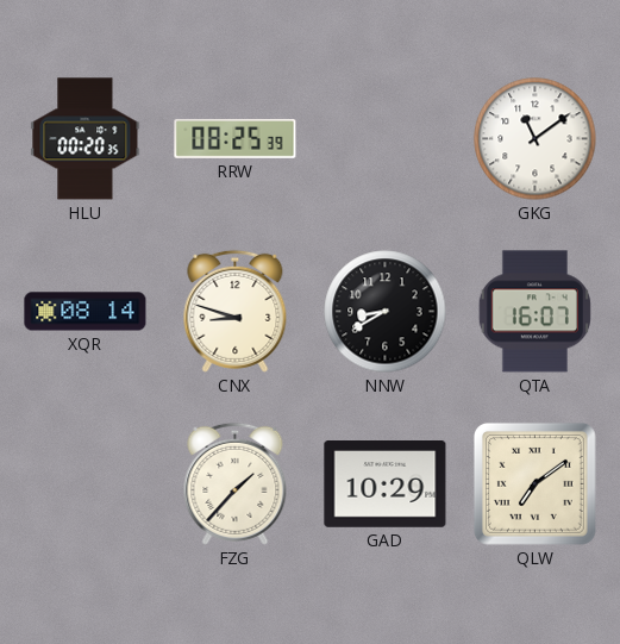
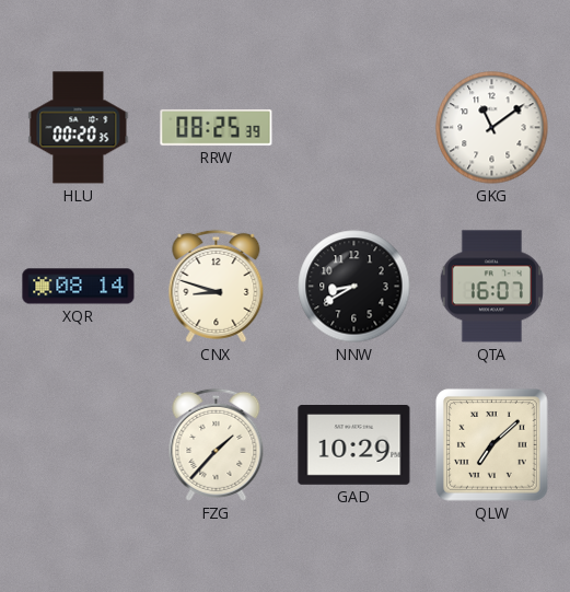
QLW: 7:09 -> 7:08
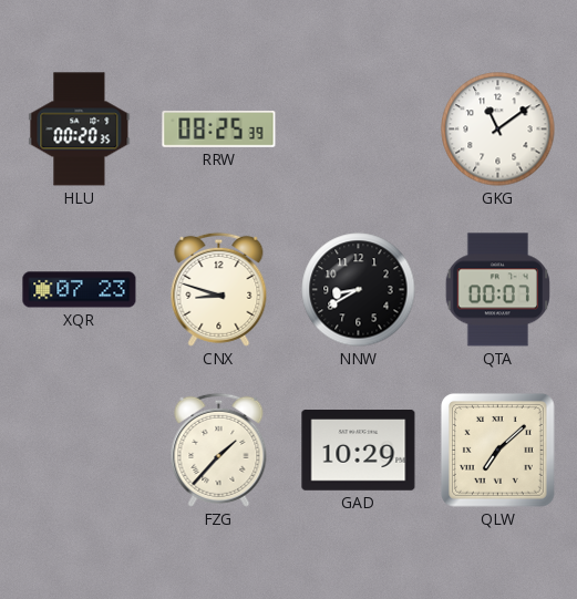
XQR: 08:14 -> 07:23
QTA: 16:07 -> 00:07
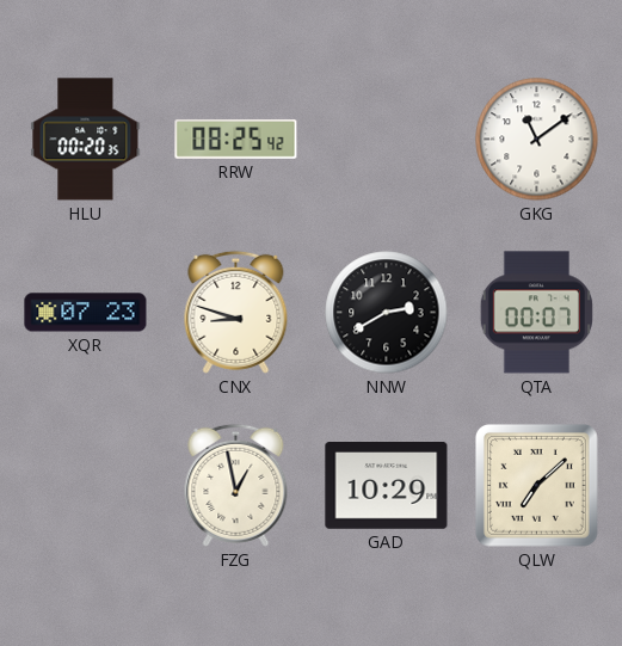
RRW: 08:25:39 -> 08:25:42
NNW: 8:40 -> 2:40
FZG: 1:37 -> 12:58
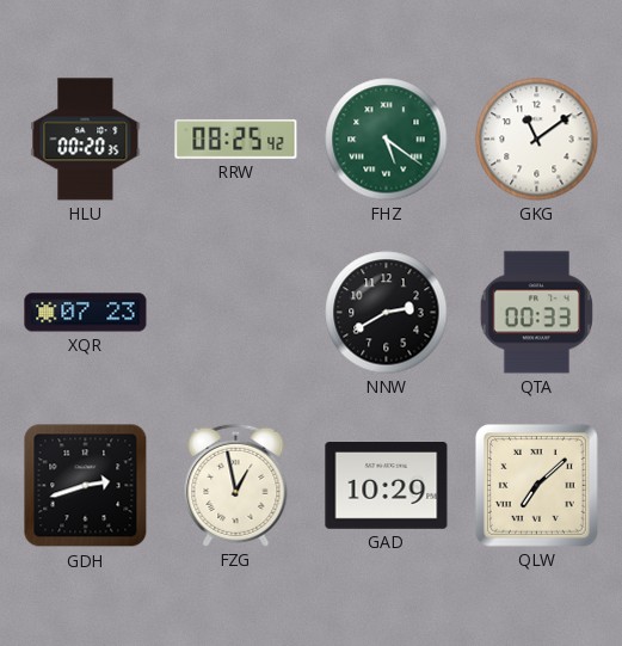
FHZ: none -> 5:21
CNX: 8:48 -> none
QTA: 00:07 -> 00:33
GDH: none -> 2:42
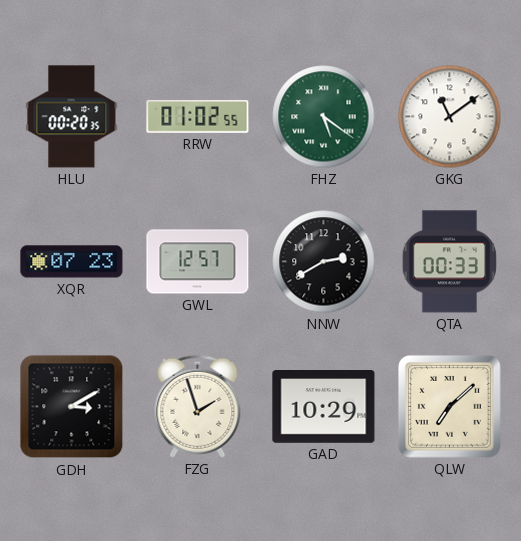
RRW: 08:25 -> 01:02
GWL: none -> 12:57
GDH: 2:42 -> 3:10
FZG: 12:58 -> 1:57
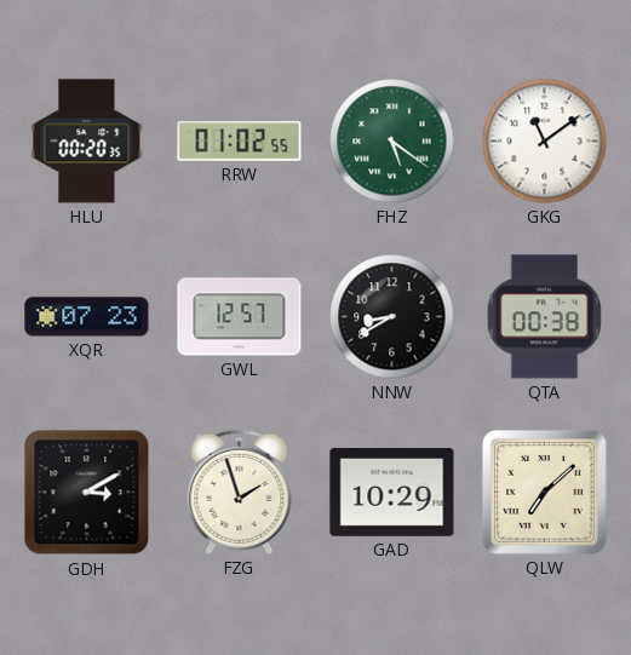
NNW: 2:40 -> 8:40
QTA: 00:33 -> 00:38
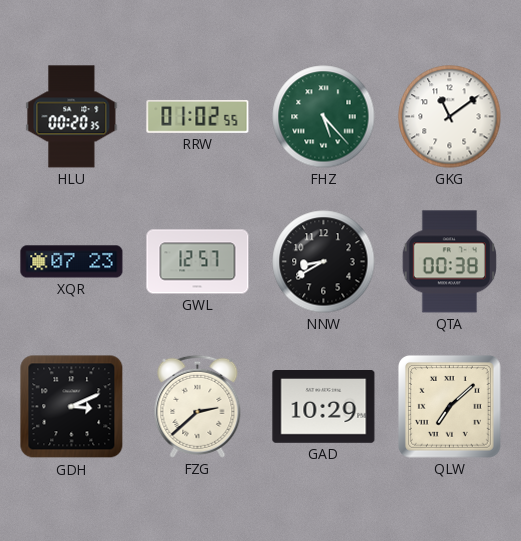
FHZ: 5:21 -> 5:23
GDH: 3:10 -> 3:11
FZG: 1:57 -> 2:38
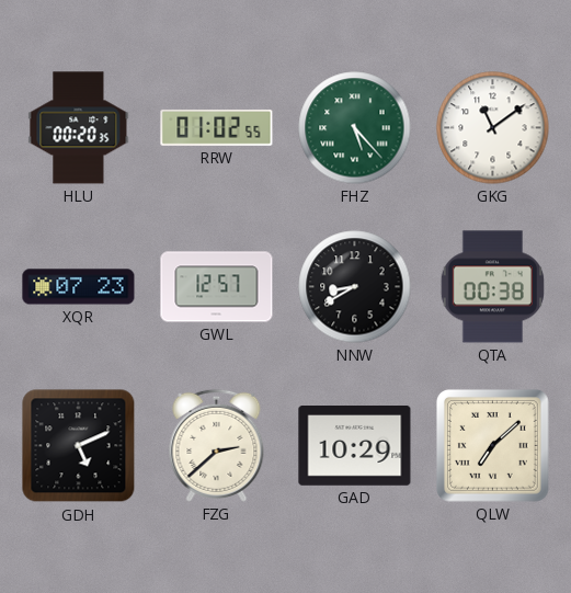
GDH: 3:11 -> 5:11
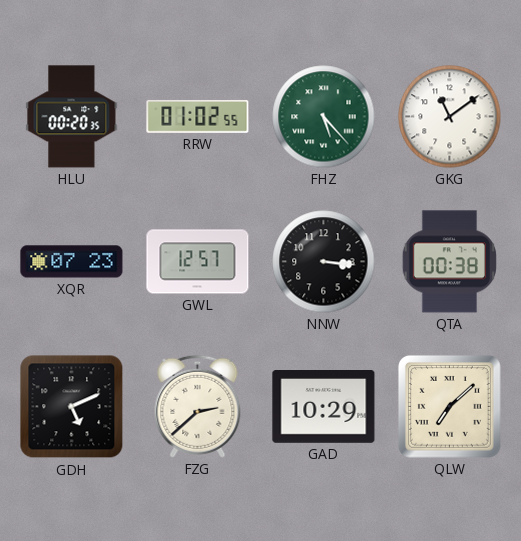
NNW: 8:40 -> 3:16
